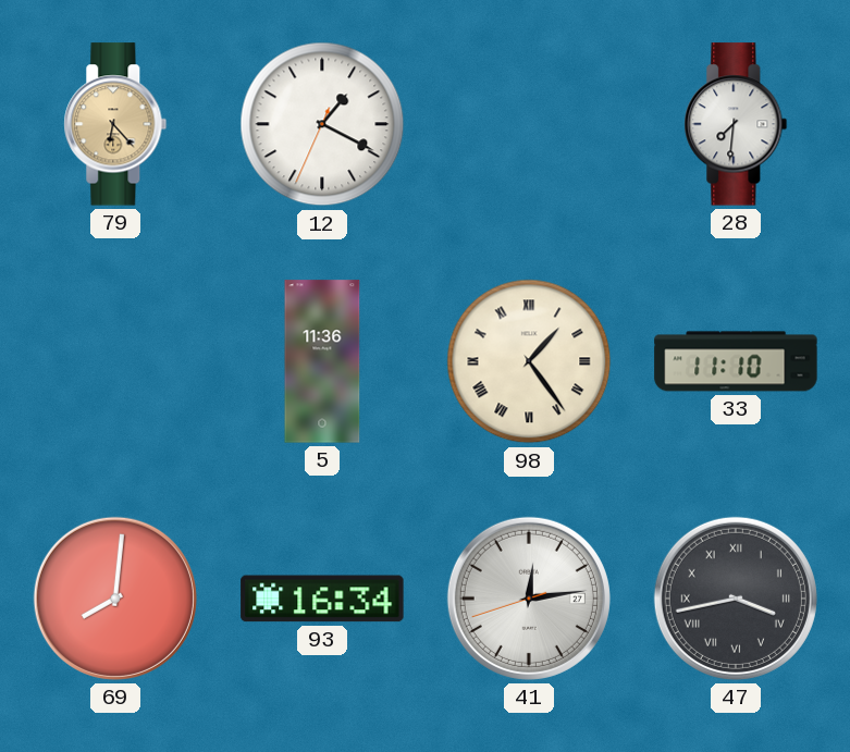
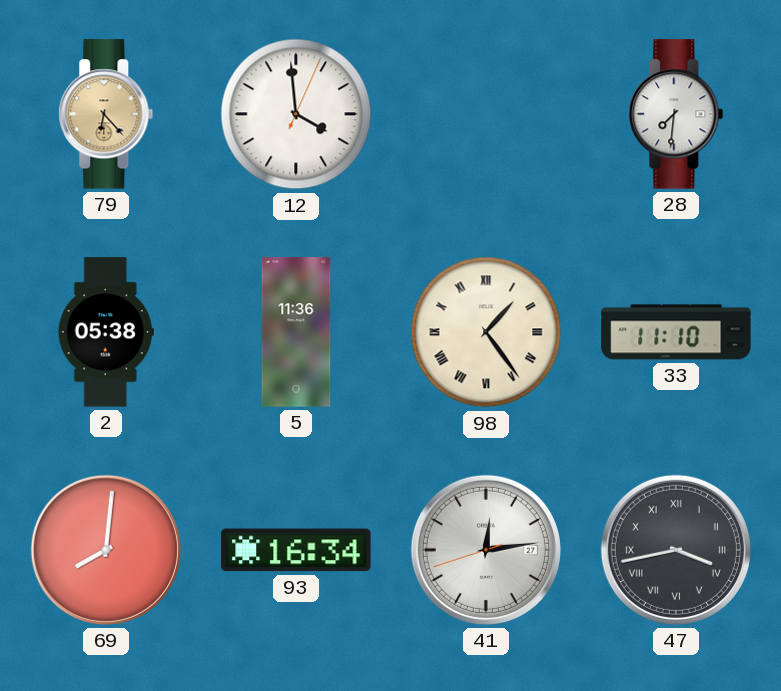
12: 1:19 -> 3:59
2: none -> 05:38
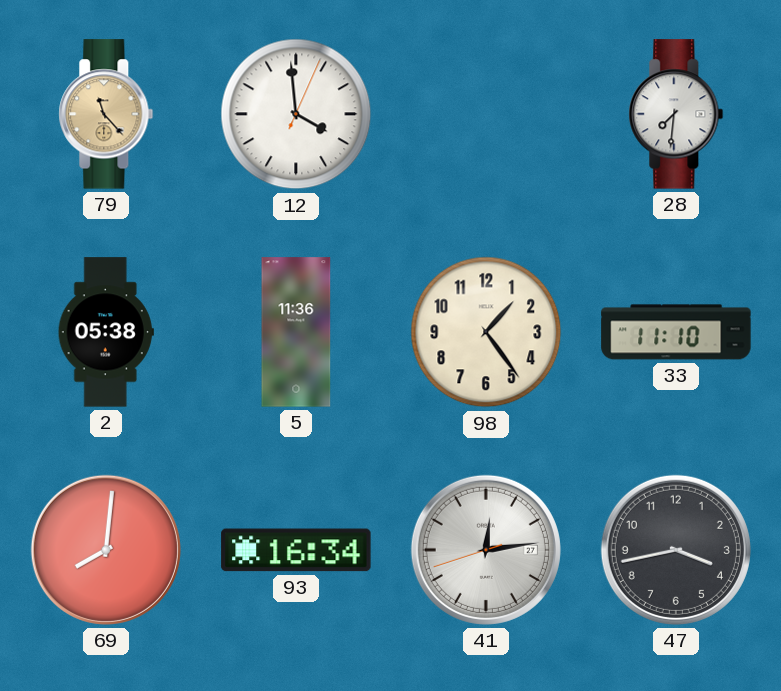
79: 6:23 -> 11:23
98 numerals: Roman -> Arabic
47 numerals: Roman -> Arabic
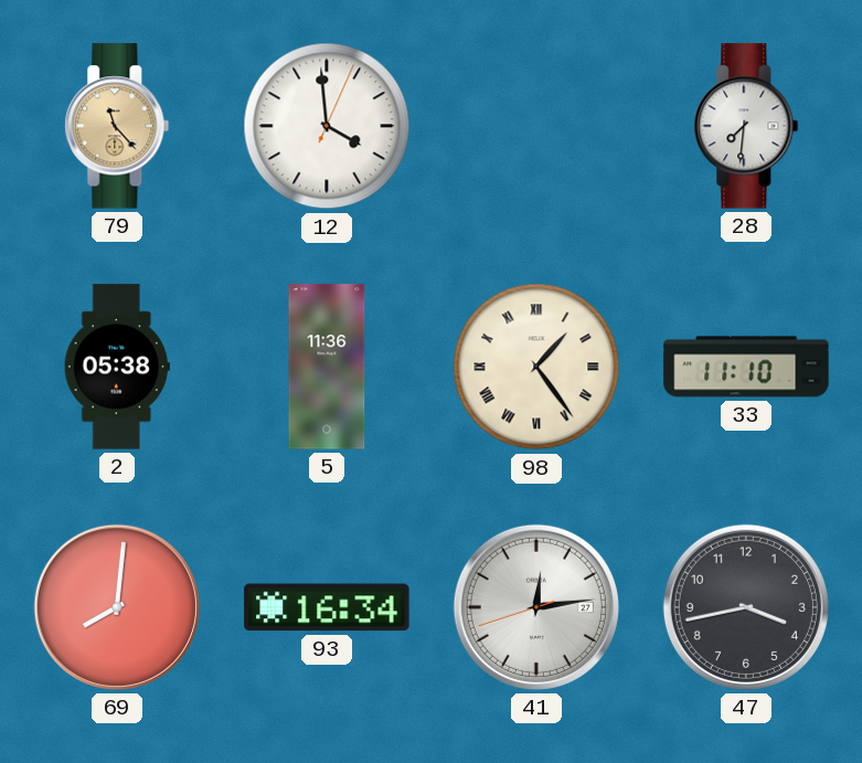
98 numerals: Arabic -> Roman
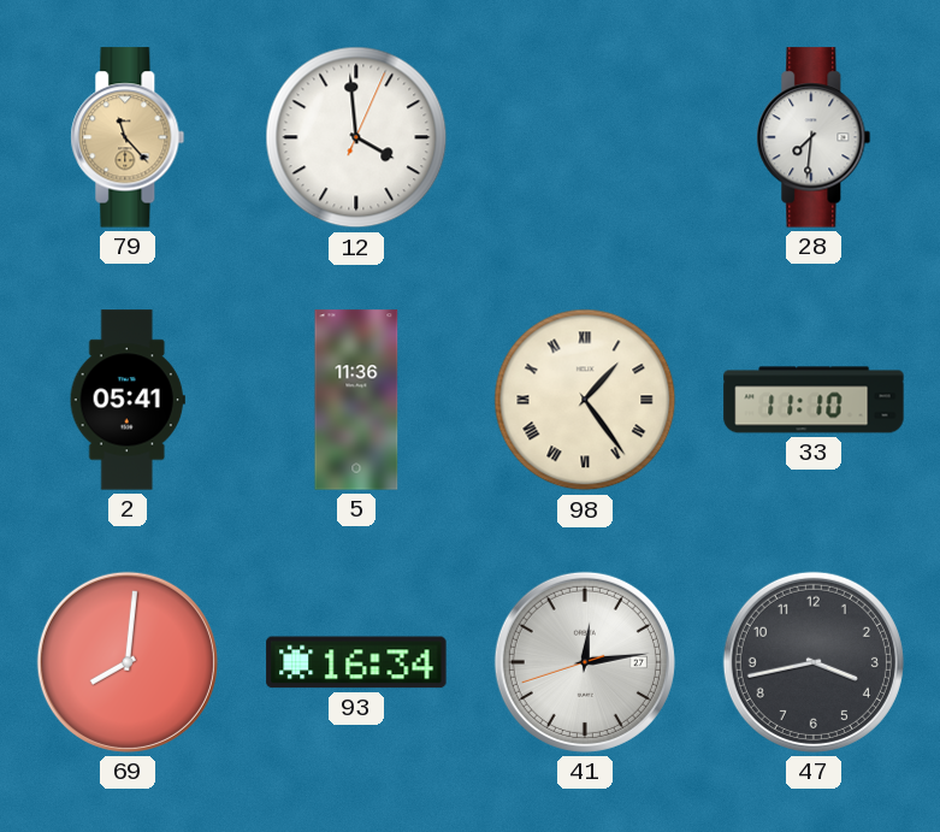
2: 05:38 -> 05:41
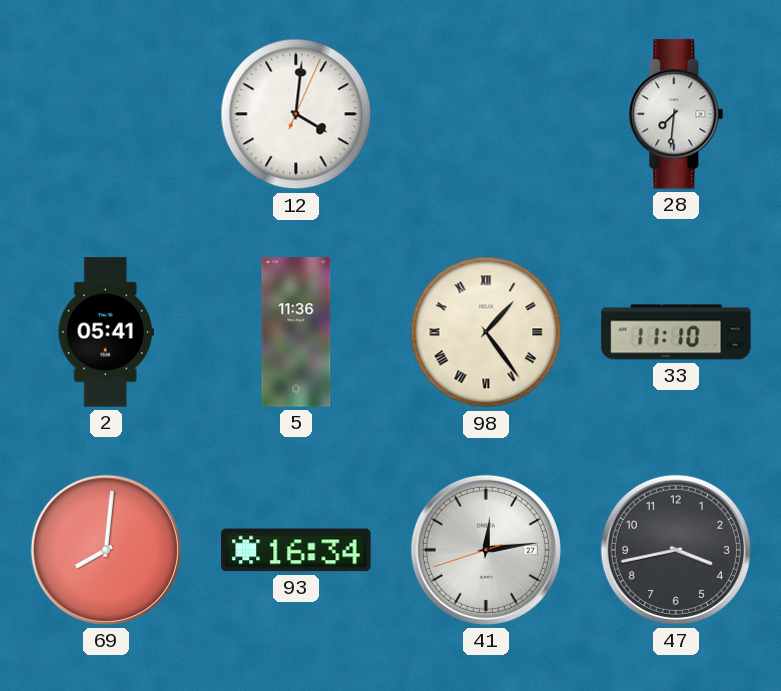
79: 11:23 -> none
12: 3:59 -> 4:01
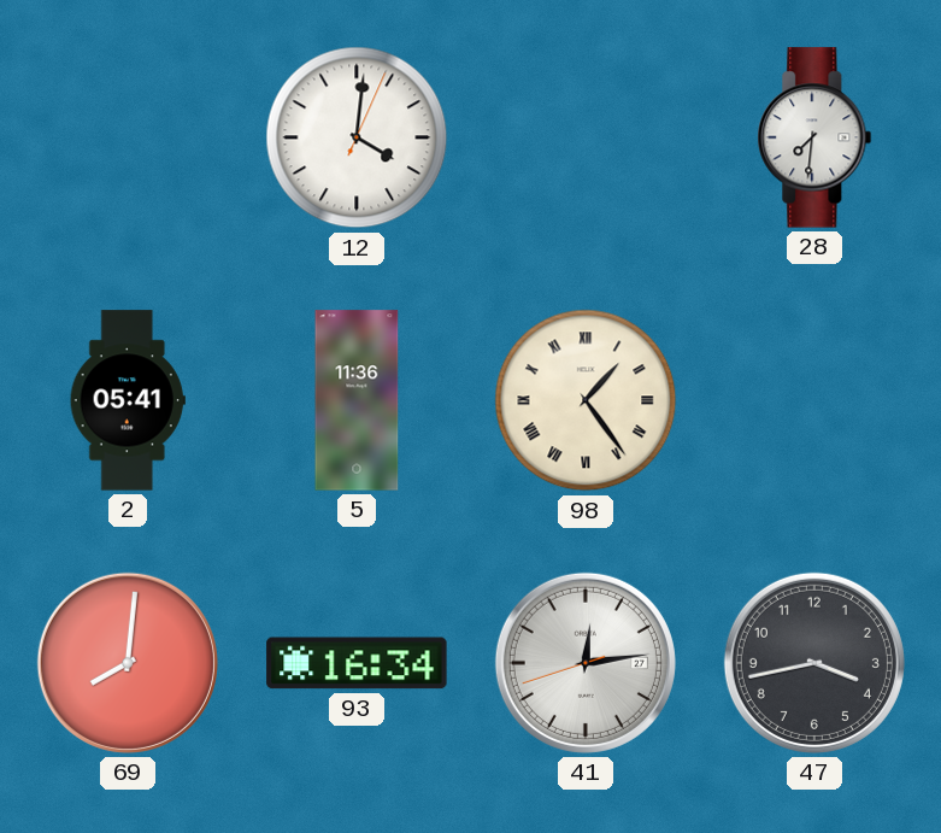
33: 11:10 -> none
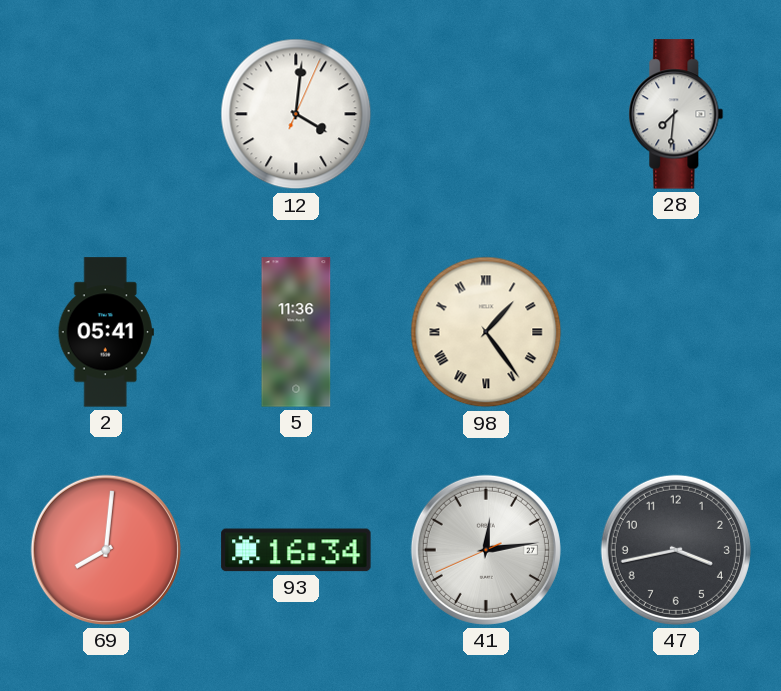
41: 12:13:42 -> 12:13:41
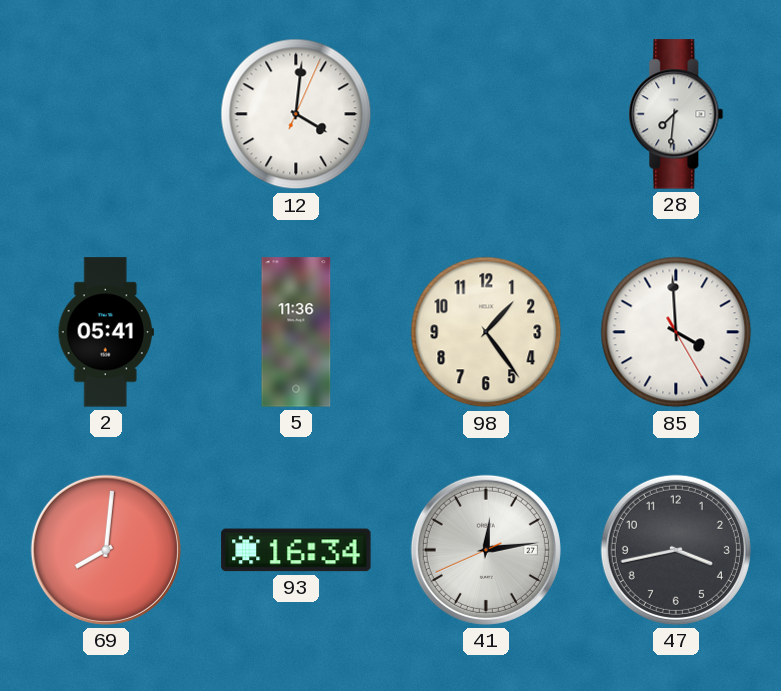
98 numerals: Roman -> Arabic
85: none -> 3:59
